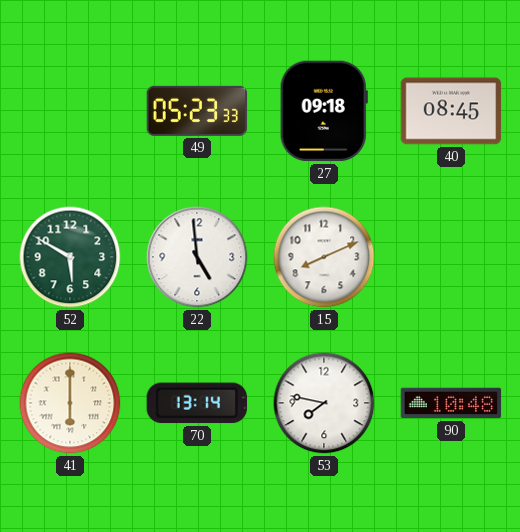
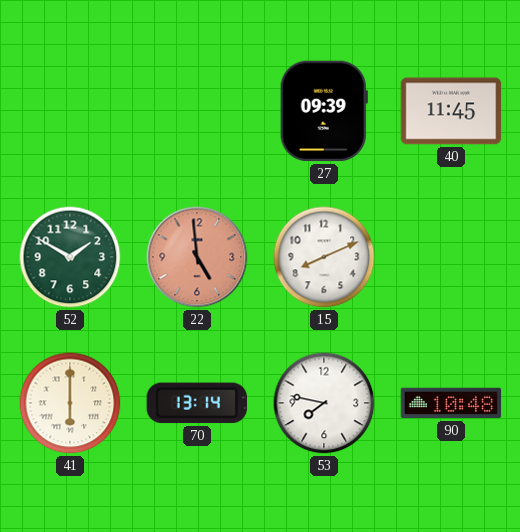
49: 05:23 -> none
27: 09:18 -> 09:39
40: 08:45 -> 11:45
52: 5:50 -> 1:50
22 dial: white -> salmon
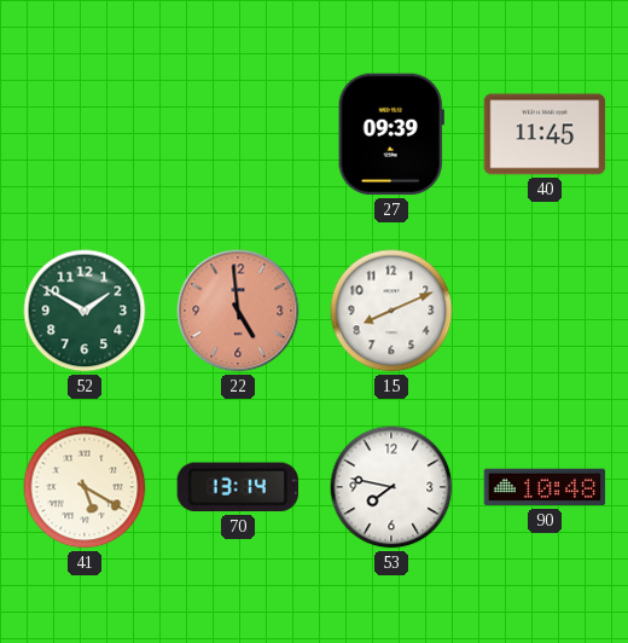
41: 6:00 -> 5:20
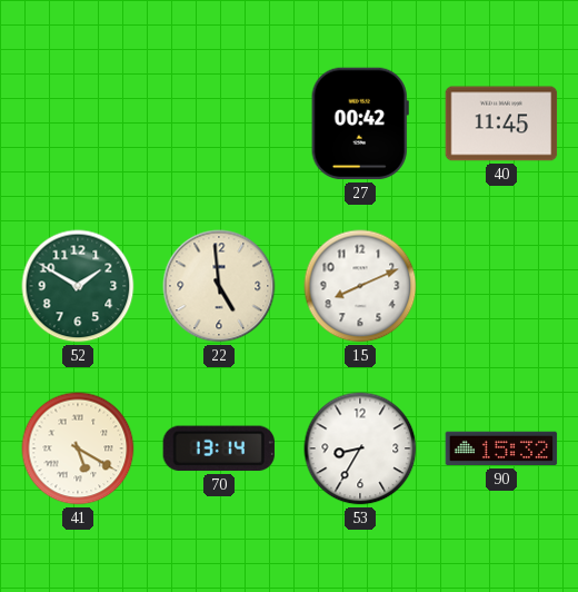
27: 09:39 -> 00:42
22 dial: salmon -> cream
53: 7:47 -> 8:35
90: 10:48 -> 15:32
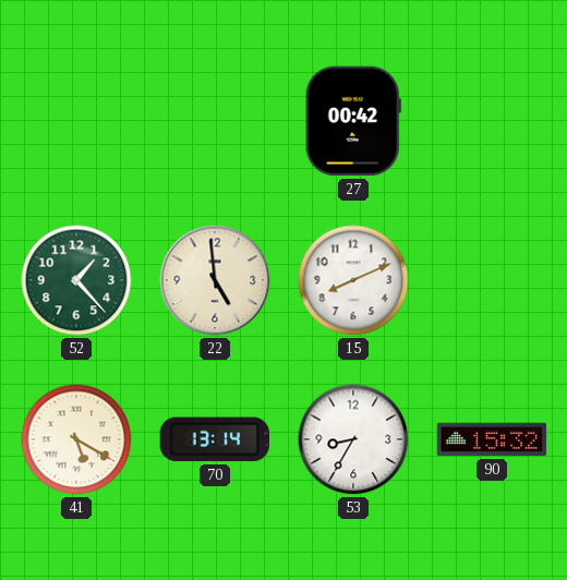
40: 11:45 -> none
52: 1:50 -> 1:23
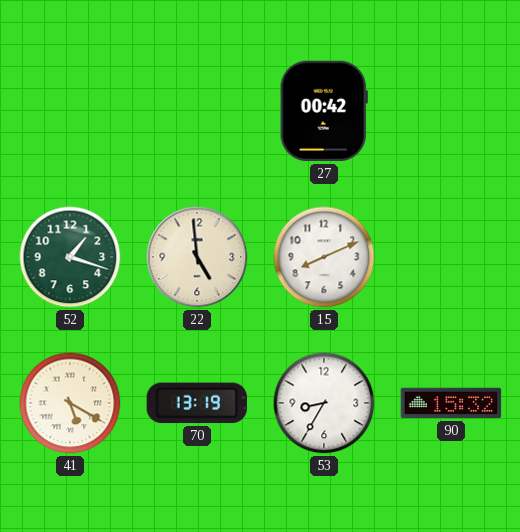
52: 1:23 -> 1:18
70: 13:14 -> 13:19
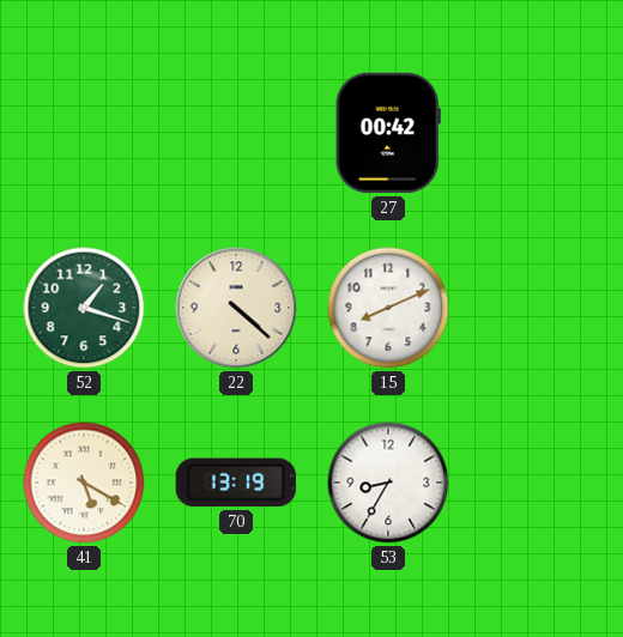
22: 4:59 -> 4:22
90: 15:32 -> none
